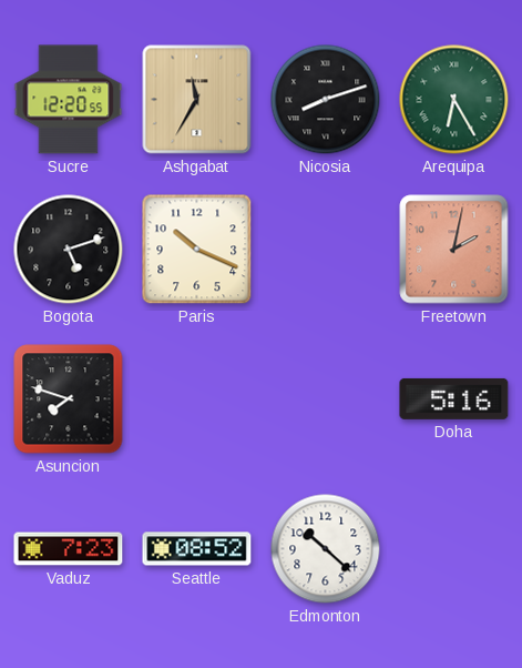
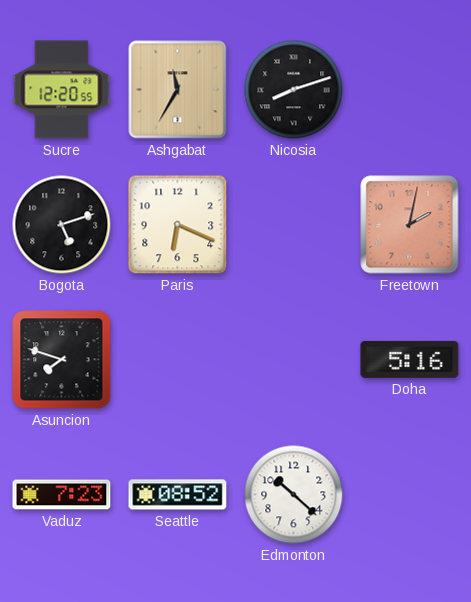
Arequipa: 6:25 -> none
Paris: 10:19 -> 6:19
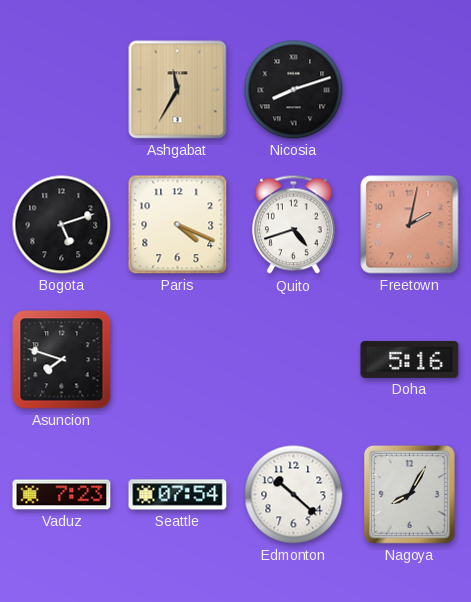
Sucre: 12:20 -> none
Paris: 6:19 -> 4:19
Quito: none -> 4:42
Seattle: 08:52 -> 07:54
Nagoya: none -> 8:05
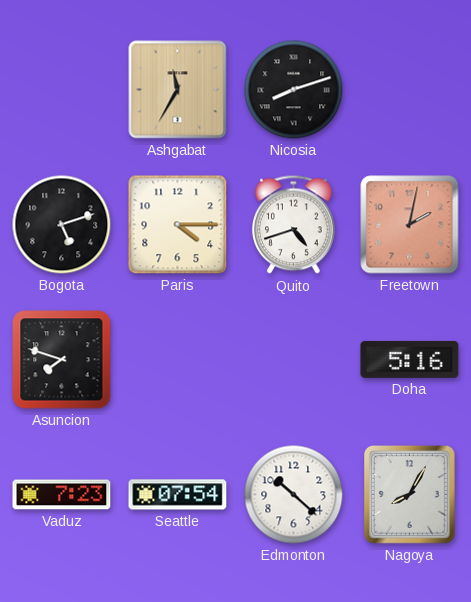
Paris: 4:19 -> 4:15
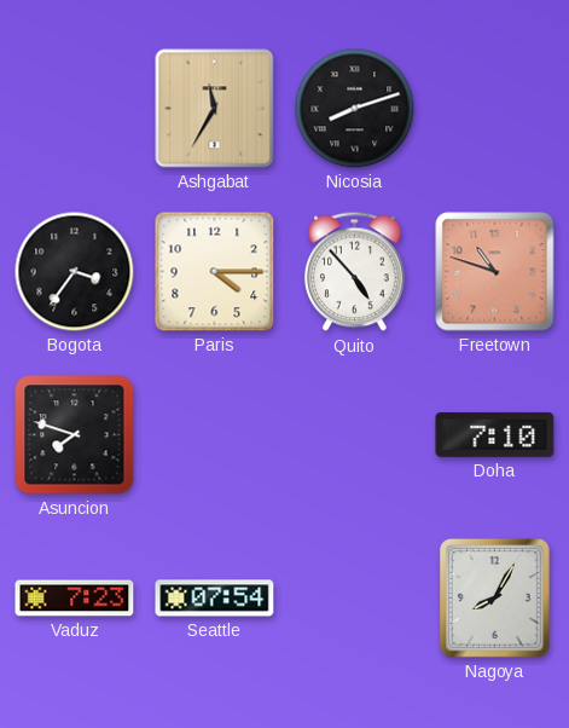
Bogota: 5:12 -> 3:36
Quito: 4:42 -> 4:53
Freetown: 2:02 -> 10:48
Doha: 5:16 -> 7:10
Edmonton: 10:22 -> none
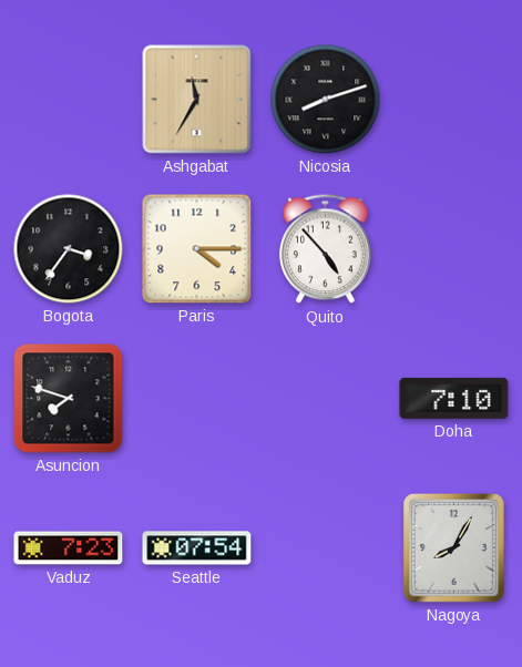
Freetown: 10:48 -> none
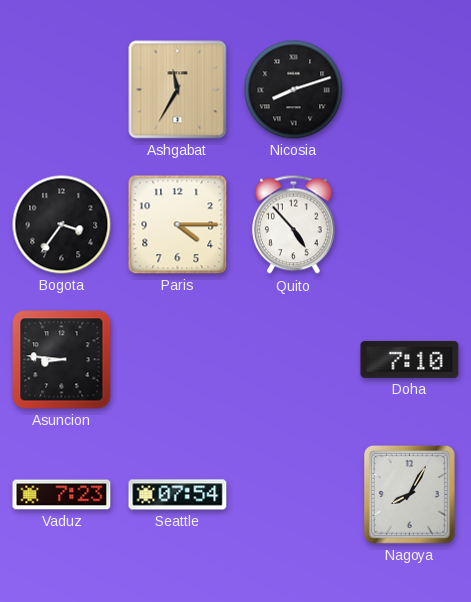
Asuncion: 7:48 -> 8:46
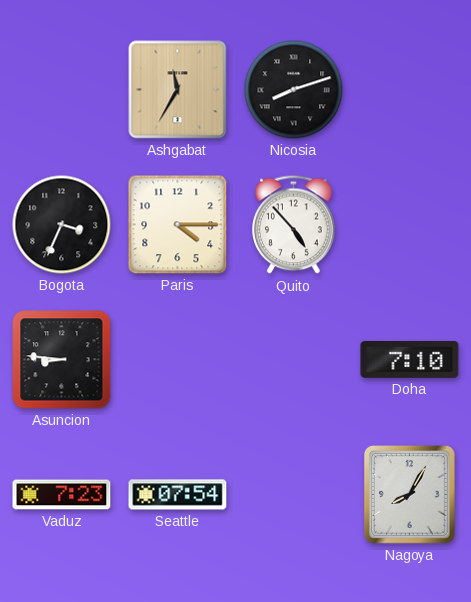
Bogota: 3:36 -> 3:34
